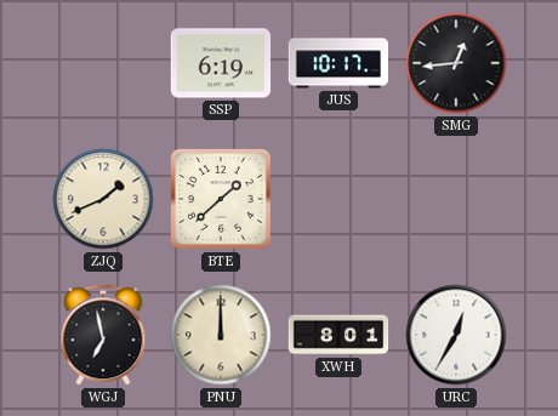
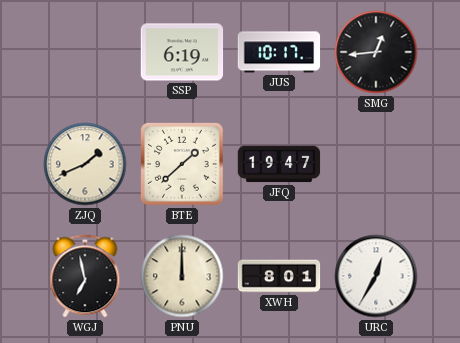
JFQ: none -> 19:47
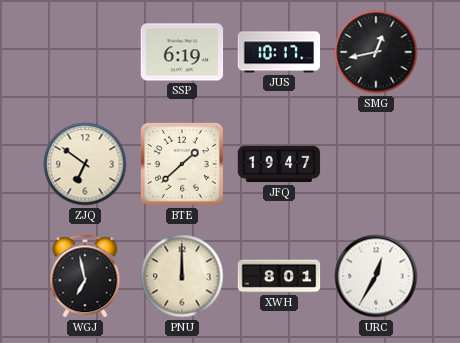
SMG: 12:44 -> 12:43
ZJQ: 1:41 -> 6:51
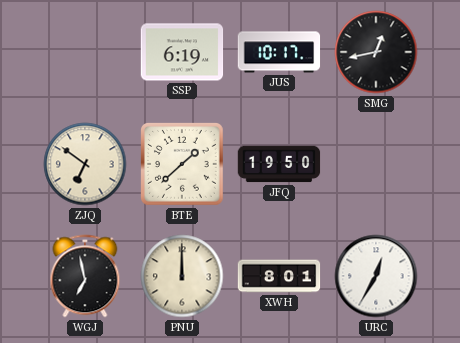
JFQ: 19:47 -> 19:50
